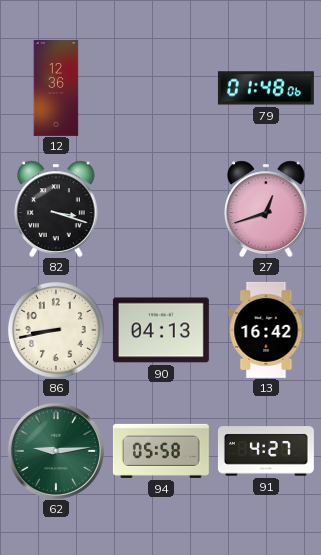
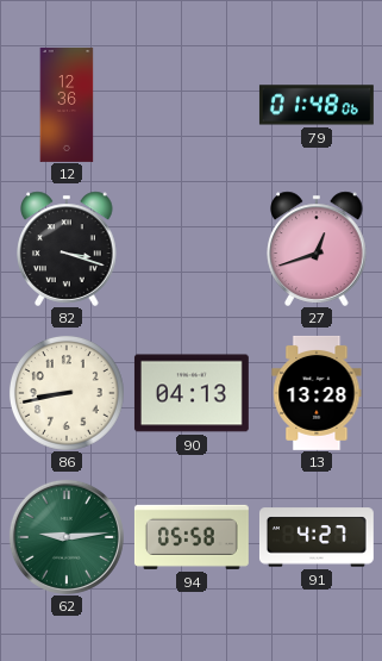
13: 16:42 -> 13:28
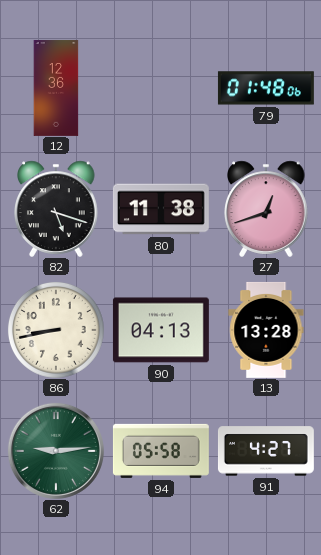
82: 3:18 -> 5:18
80: none -> 11:38
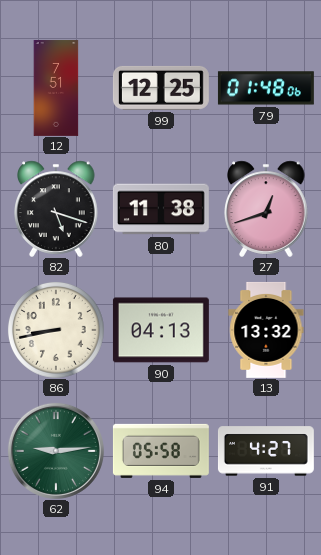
12: 12:36 -> 7:51
99: none -> 12:25
13: 13:28 -> 13:32
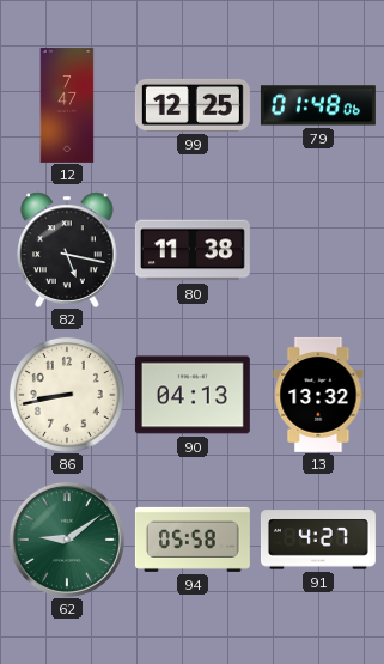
12: 7:51 -> 7:47
82: 5:18 -> 5:17
27: 12:42 -> none
62: 9:14 -> 9:09
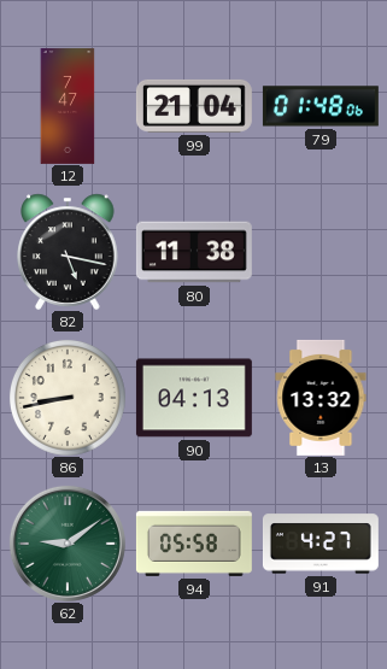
99: 12:25 -> 21:04
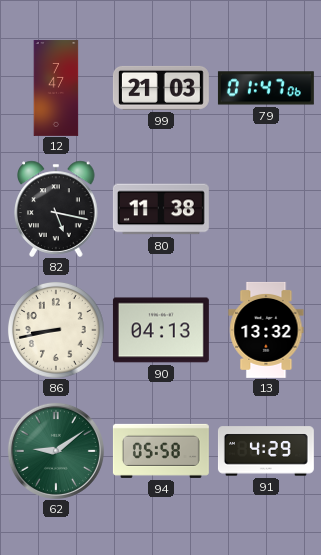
99: 21:04 -> 21:03
79: 01:48 -> 01:47
91: 4:27 -> 4:29
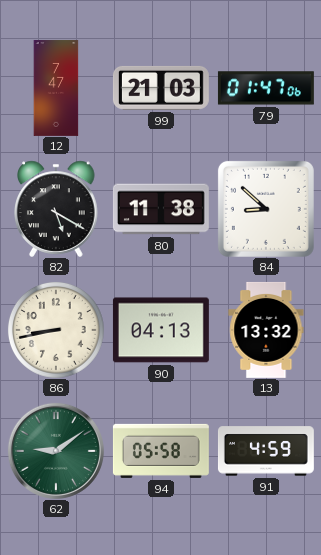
82: 5:17 -> 5:20
84: none -> 8:52
91: 4:29 -> 4:59
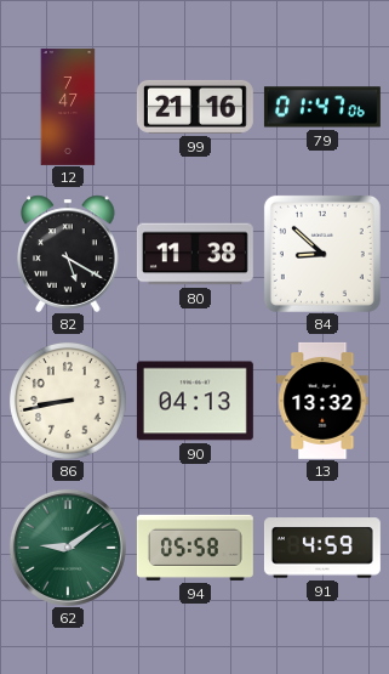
99: 21:03 -> 21:16
